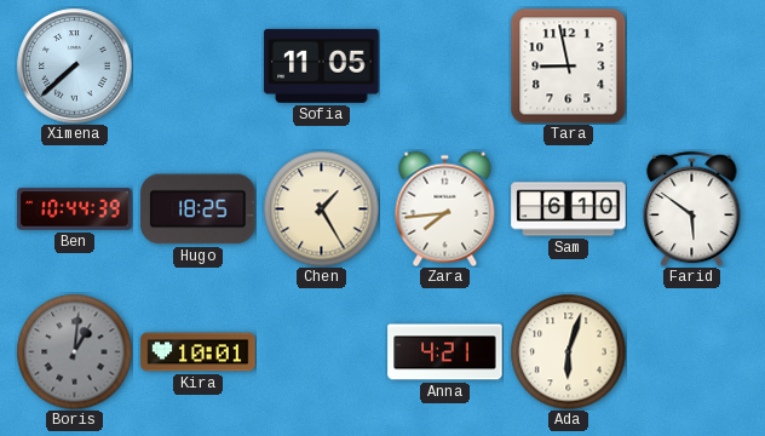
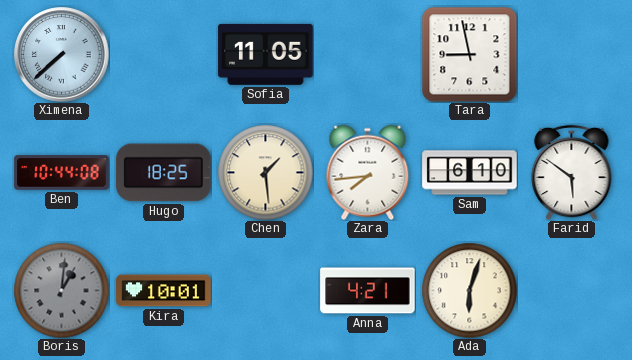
Ben: 10:44:39 -> 10:44:08
Chen: 1:25 -> 1:29
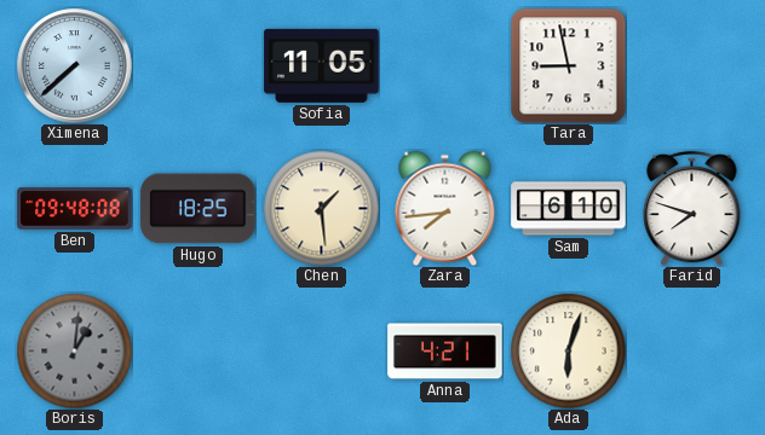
Ben: 10:44 -> 09:48
Farid: 5:51 -> 7:48
Kira: 10:01 -> none
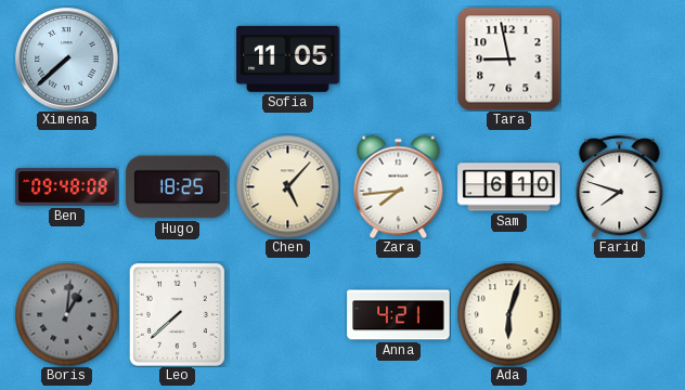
Chen: 1:29 -> 5:07
Leo: none -> 7:38
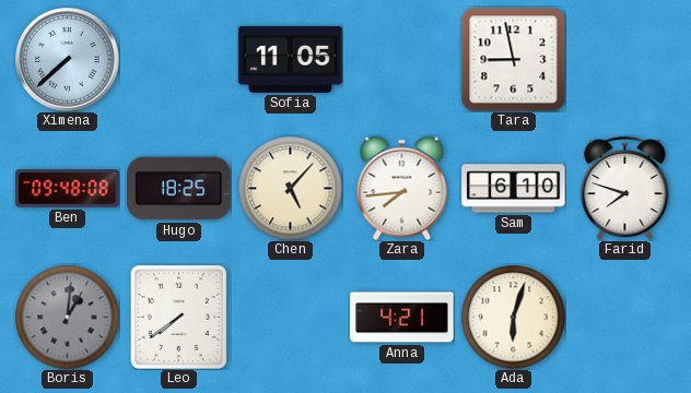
Leo: 7:38 -> 7:39
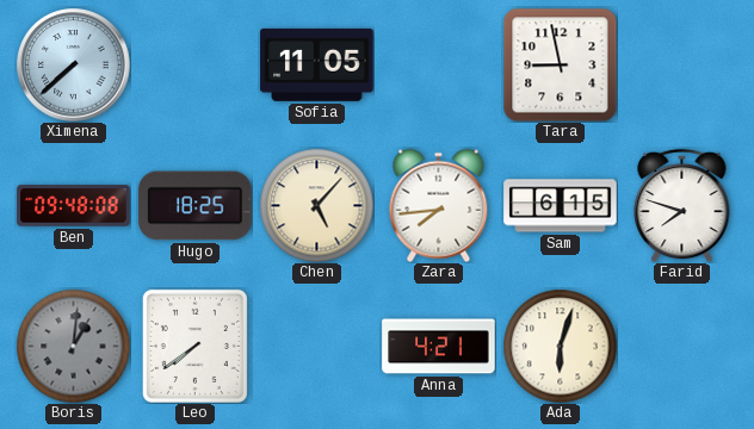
Sam: 6:10 -> 6:15
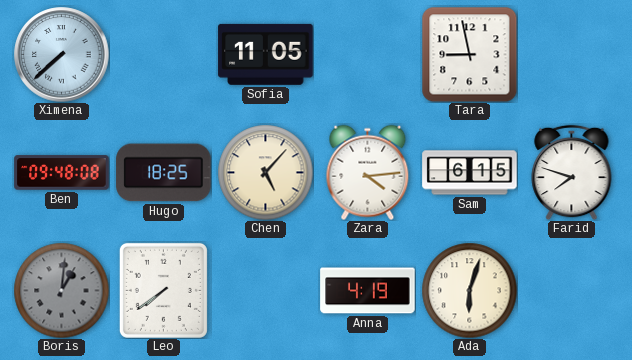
Zara: 7:44 -> 4:14
Anna: 4:21 -> 4:19
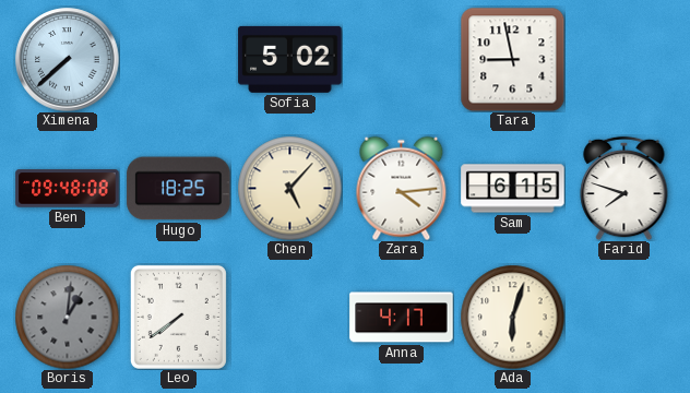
Sofia: 11:05 -> 5:02
Anna: 4:19 -> 4:17
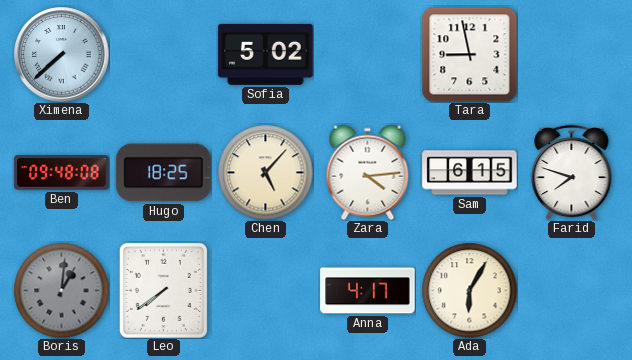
Ada: 6:03 -> 6:05
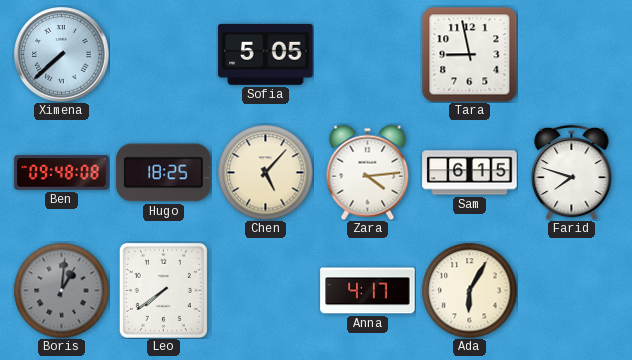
Sofia: 5:02 -> 5:05
